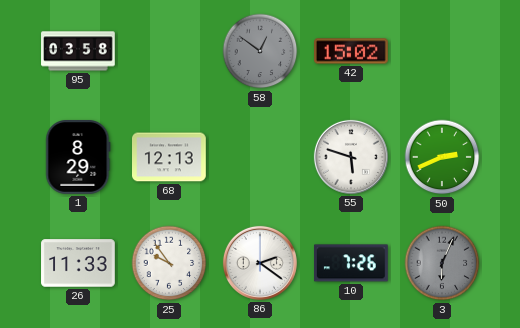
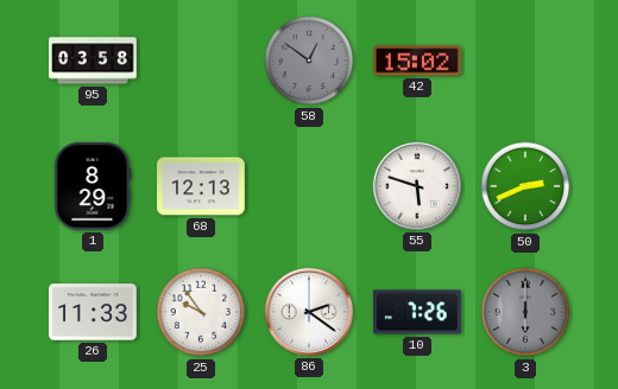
3: 6:04 -> 6:00
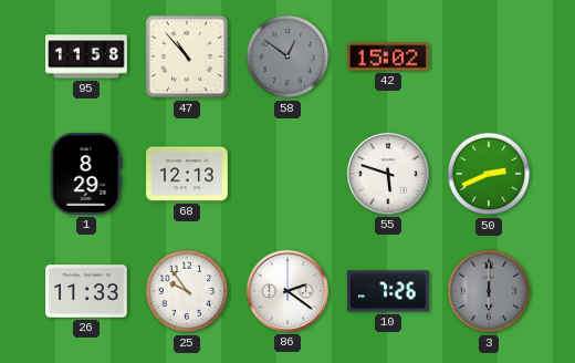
95: 03:58 -> 11:58
47: none -> 10:53
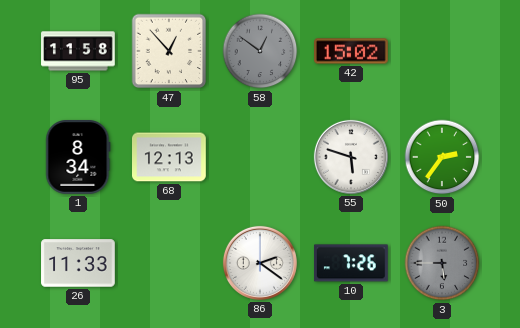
47: 10:53 -> 12:53
1: 8:29 -> 8:34
50: 2:41 -> 2:36
25: 9:54 -> none
3: 6:00 -> 5:45
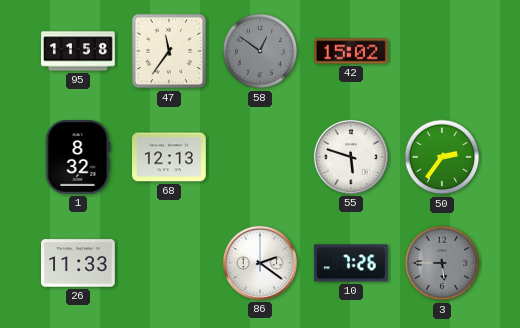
47: 12:53 -> 11:36
1: 8:34 -> 8:32
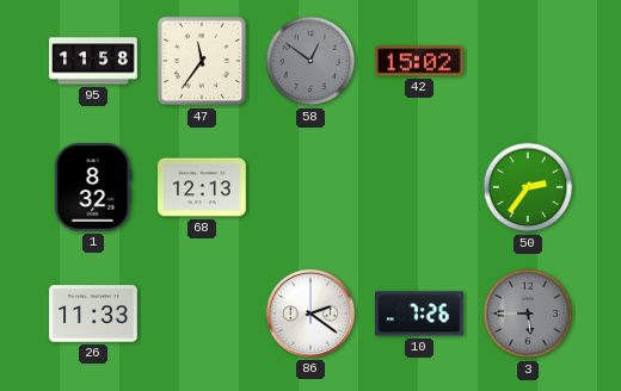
55: 5:48 -> none
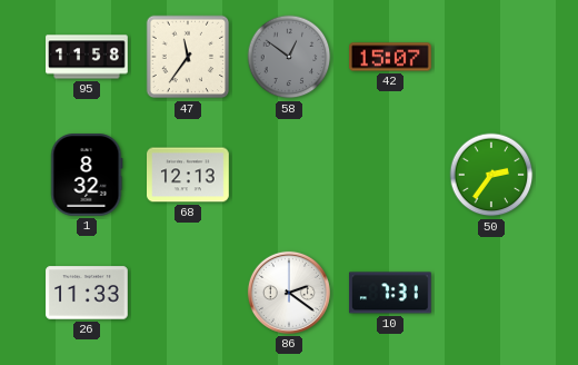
42: 15:02 -> 15:07
10: 7:26 -> 7:31
3: 5:45 -> none
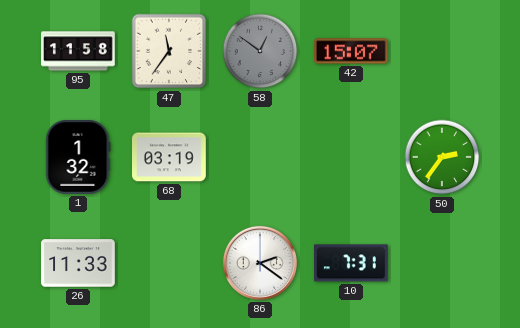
1: 8:32 -> 1:32
68: 12:13 -> 03:19
